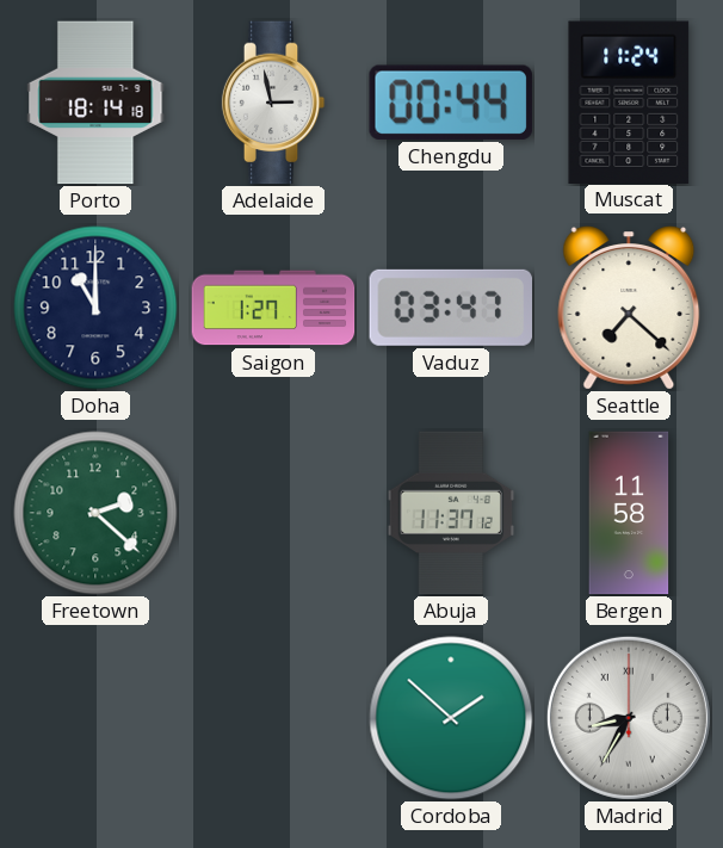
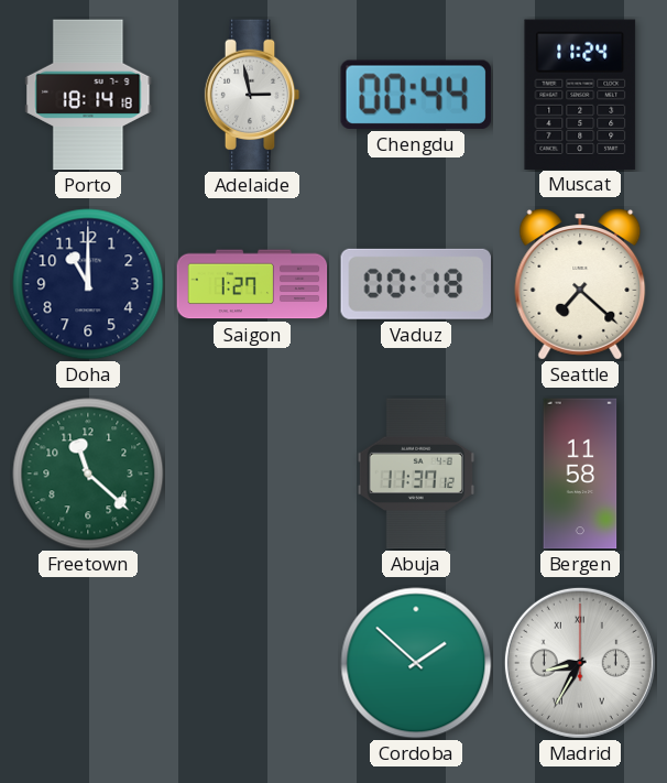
Vaduz: 03:47 -> 00:18
Freetown: 2:22 -> 11:22
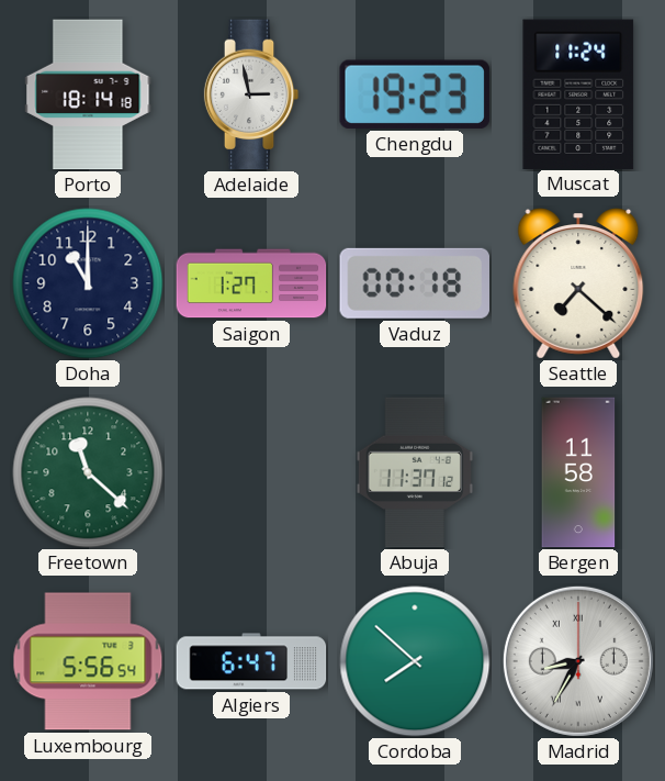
Chengdu: 00:44 -> 19:23
Luxembourg: none -> 5:56
Algiers: none -> 6:47
Cordoba: 1:52 -> 7:52
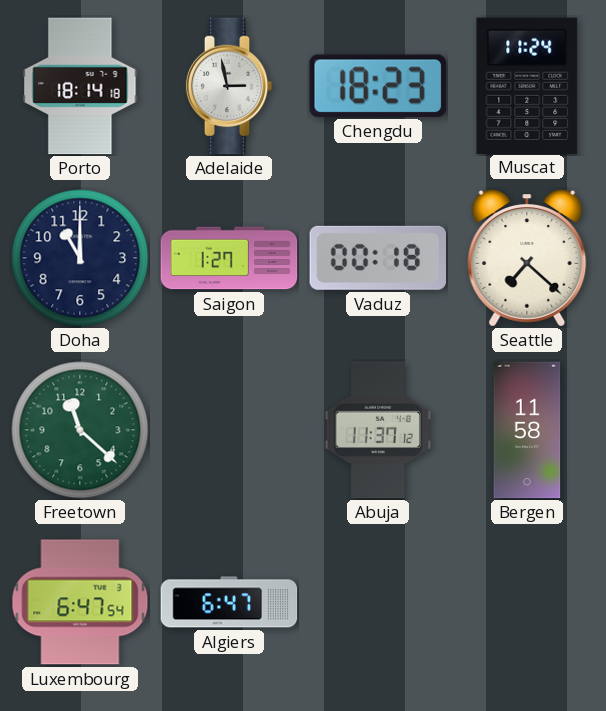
Chengdu: 19:23 -> 18:23
Luxembourg: 5:56 -> 6:47
Cordoba: 7:52 -> none
Madrid: 8:35 -> none
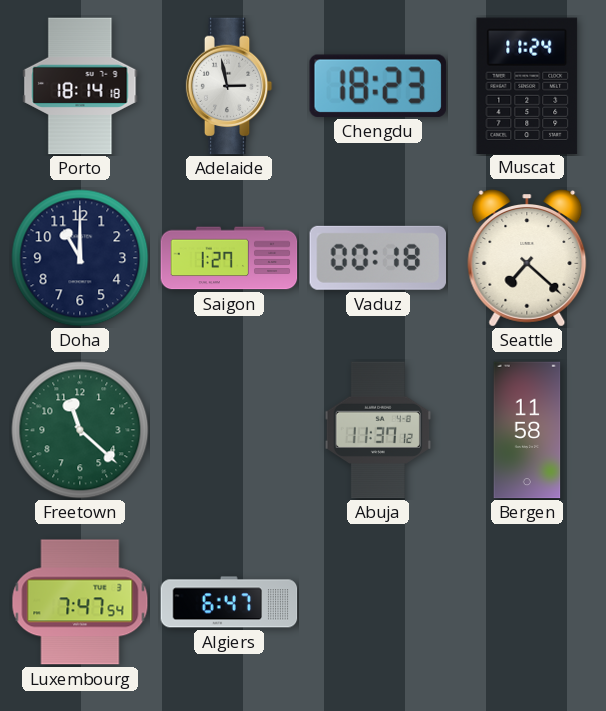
Luxembourg: 6:47 -> 7:47
